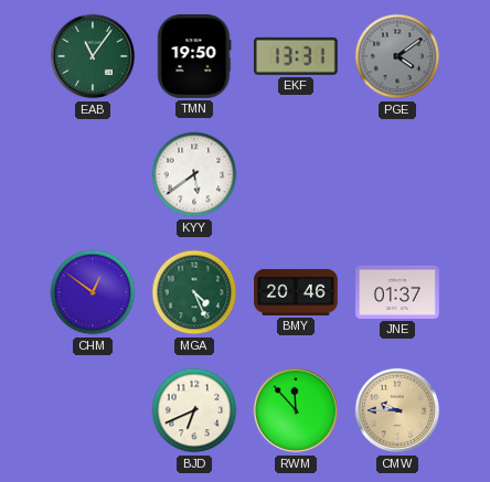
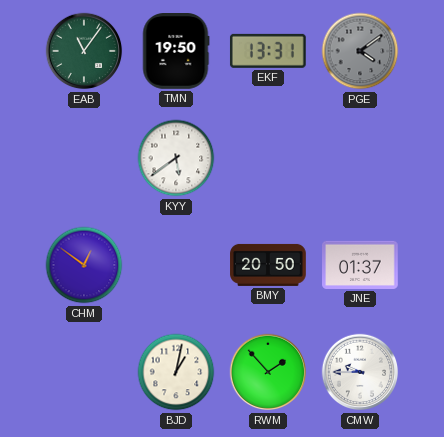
MGA: 4:26 -> none
BMY: 20:46 -> 20:50
BJD: 6:41 -> 1:02
RWM: 11:53 -> 1:53
CMW dial: champagne -> white
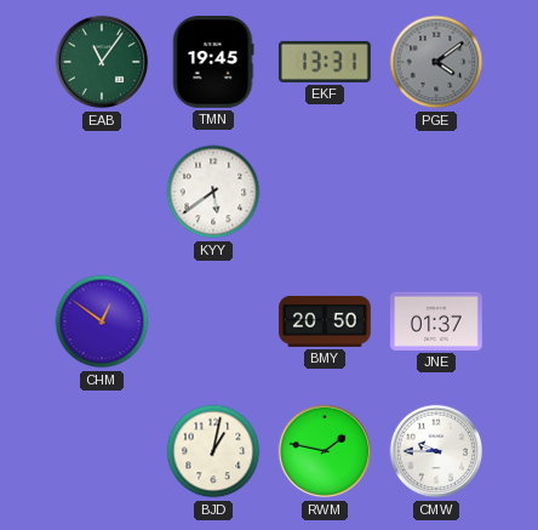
TMN: 19:50 -> 19:45
RWM: 1:53 -> 1:47
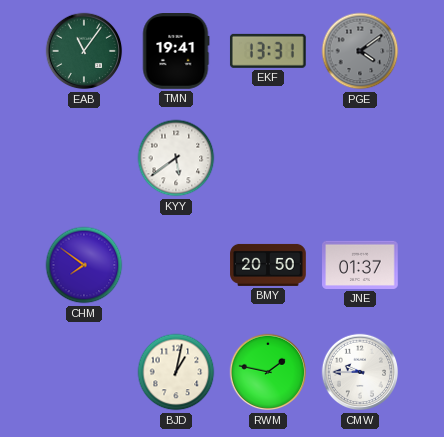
TMN: 19:45 -> 19:41
CHM: 12:51 -> 7:51
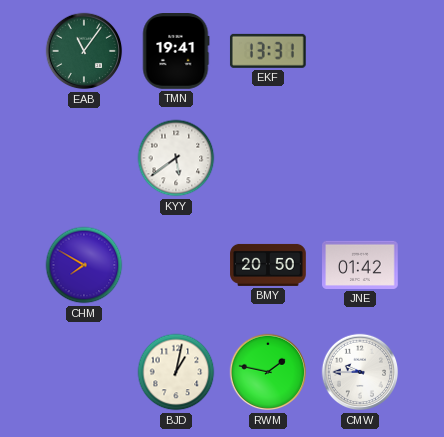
PGE: 4:09 -> none
CHM: 7:51 -> 7:50
JNE: 01:37 -> 01:42
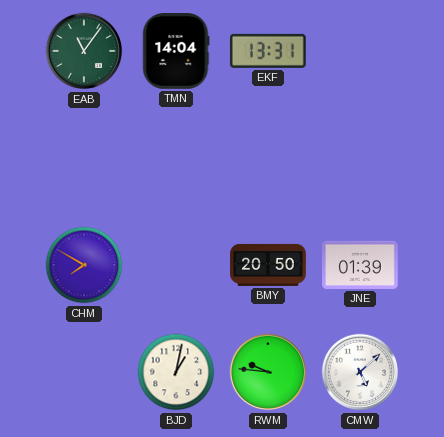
TMN: 19:41 -> 14:04
KYY: 5:39 -> none
JNE: 01:42 -> 01:39
RWM: 1:47 -> 9:46
CMW: 9:45 -> 5:08
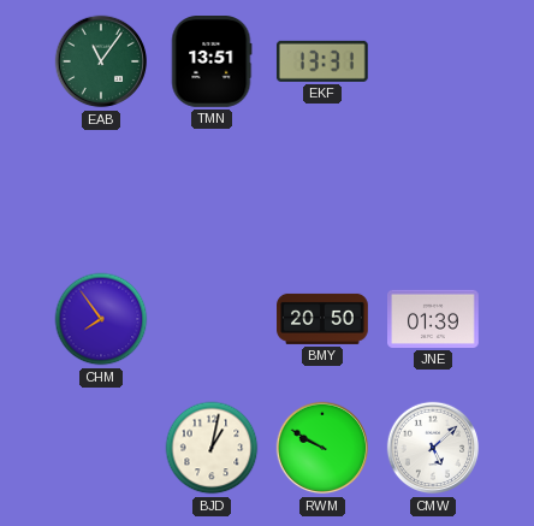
TMN: 14:04 -> 13:51
CHM: 7:50 -> 7:54
RWM: 9:46 -> 9:50
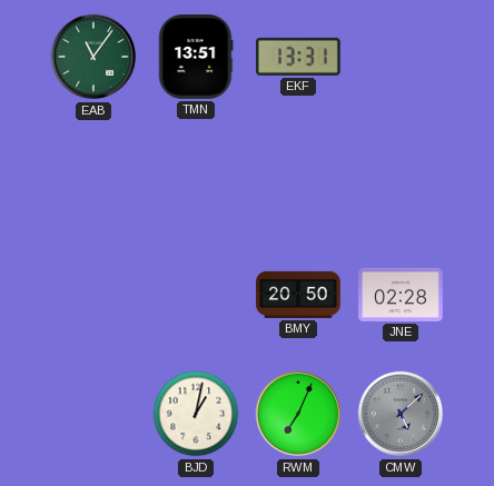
CHM: 7:54 -> none
JNE: 01:39 -> 02:28
RWM: 9:50 -> 7:04
CMW dial: white -> grey
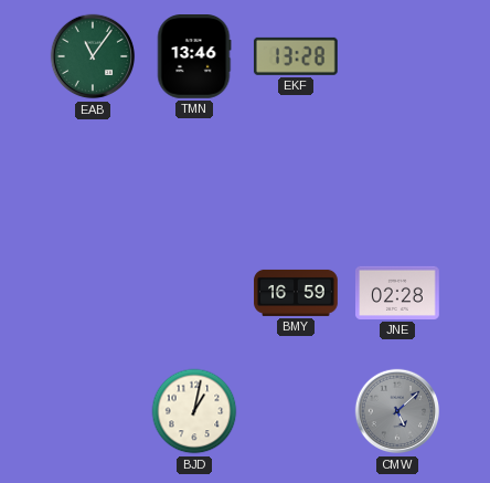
TMN: 13:51 -> 13:46
EKF: 13:31 -> 13:28
BMY: 20:50 -> 16:59
RWM: 7:04 -> none
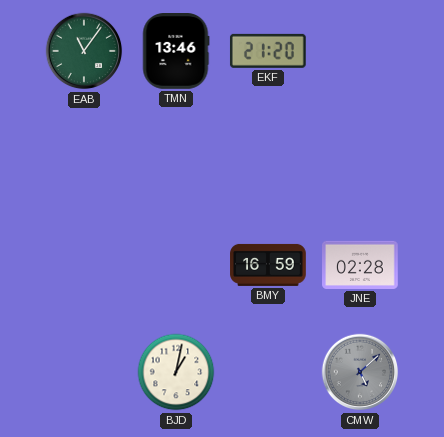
EKF: 13:28 -> 21:20
